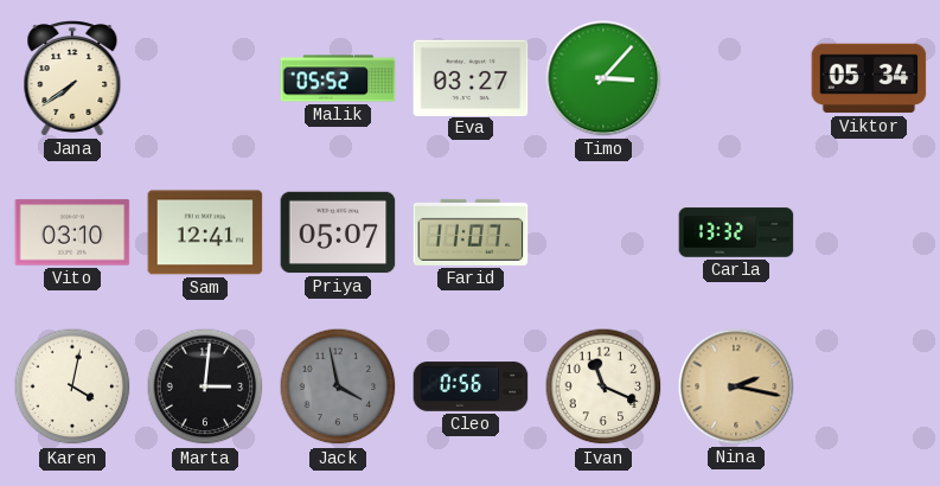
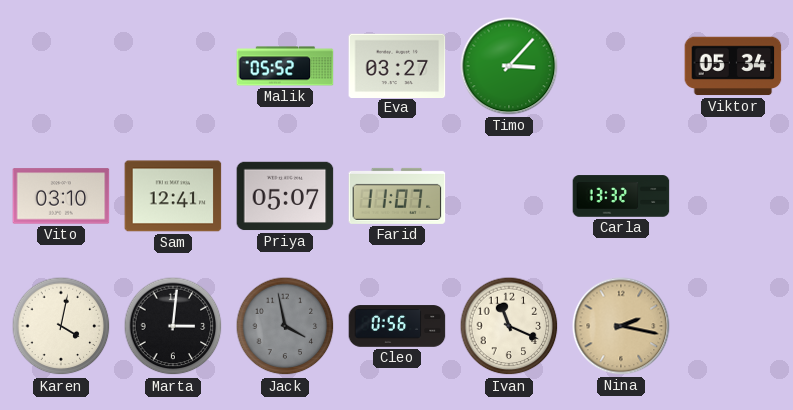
Jana: 7:39 -> none
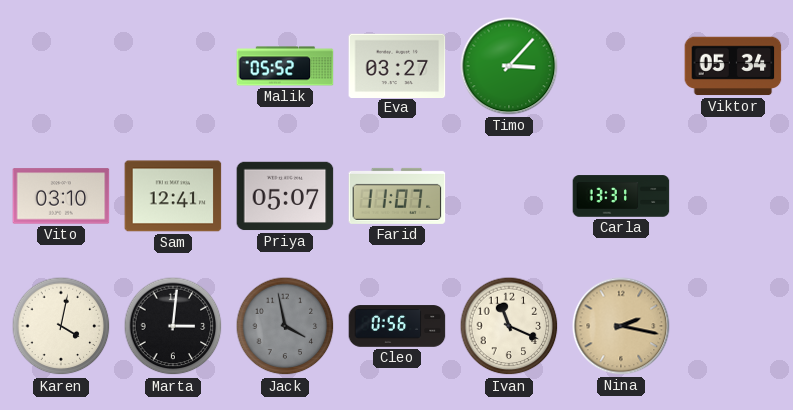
Carla: 13:32 -> 13:31
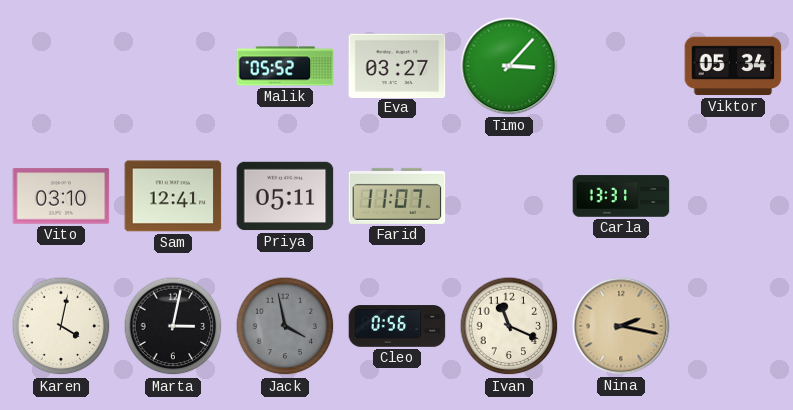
Priya: 05:07 -> 05:11
Marta: 3:01 -> 3:02
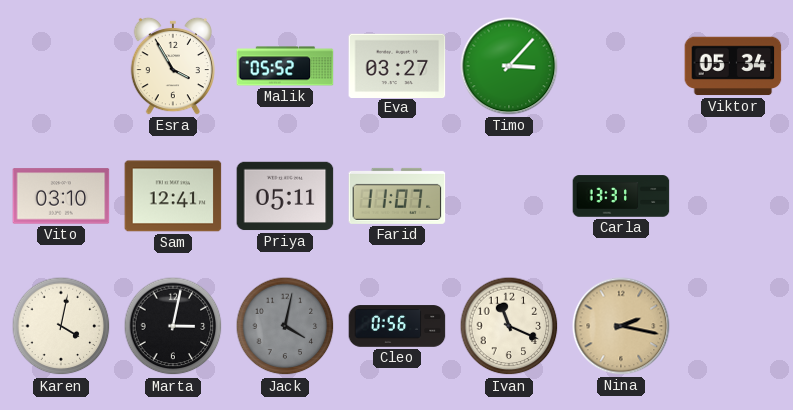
Esra: none -> 3:55
Jack: 3:58 -> 4:02
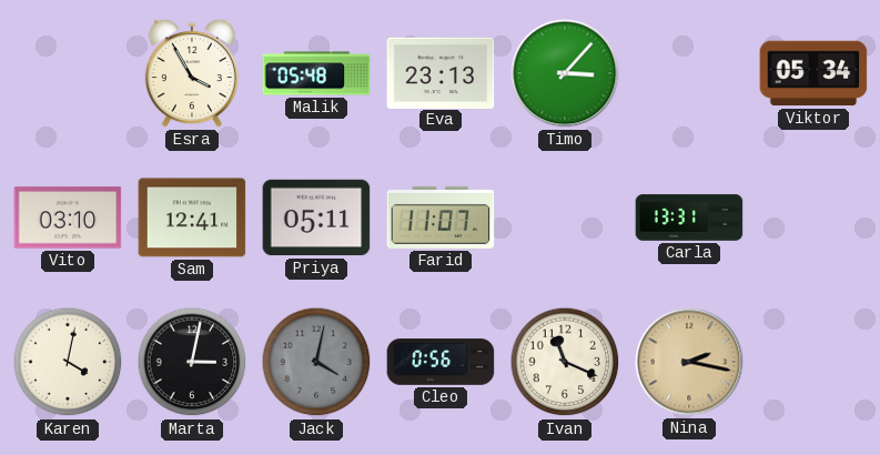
Malik: 05:52 -> 05:48
Eva: 03:27 -> 23:13
